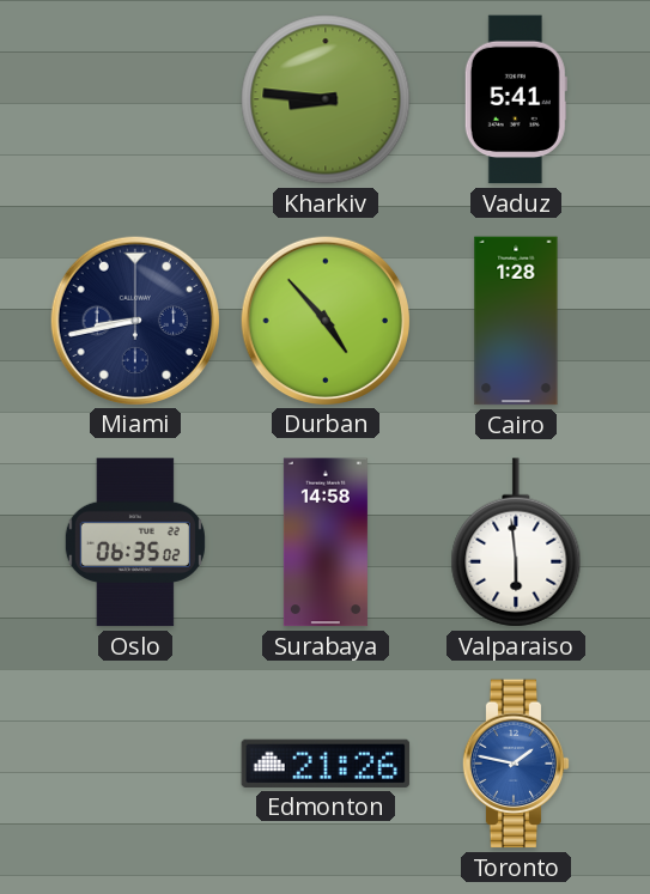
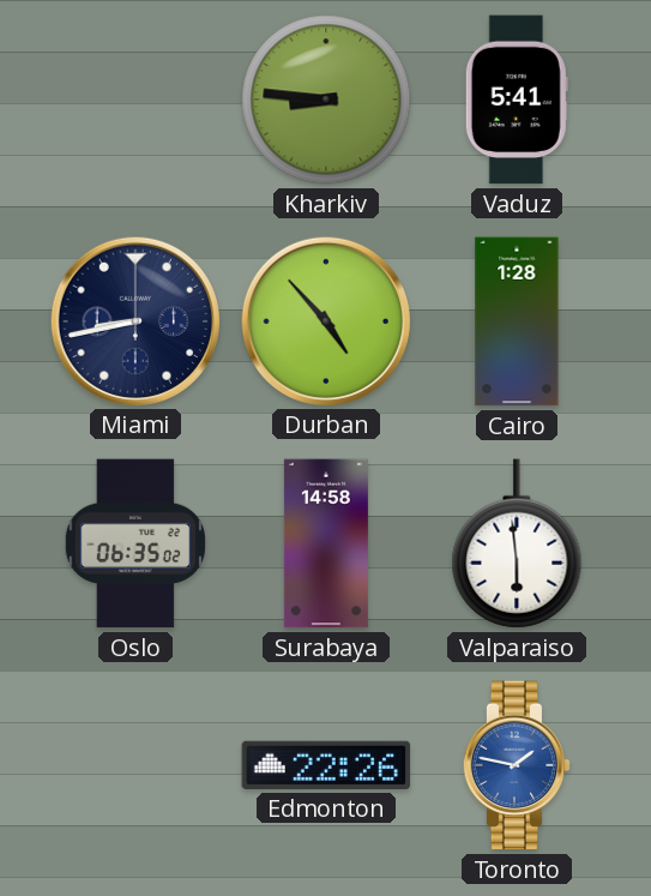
Edmonton: 21:26 -> 22:26
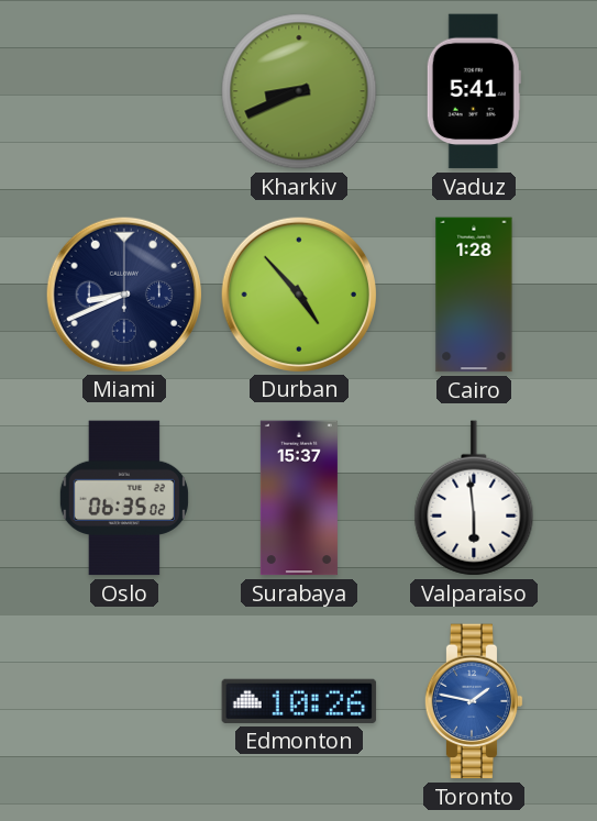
Kharkiv: 8:46 -> 8:41
Miami: 8:43 -> 8:41
Surabaya: 14:58 -> 15:37
Edmonton: 22:26 -> 10:26
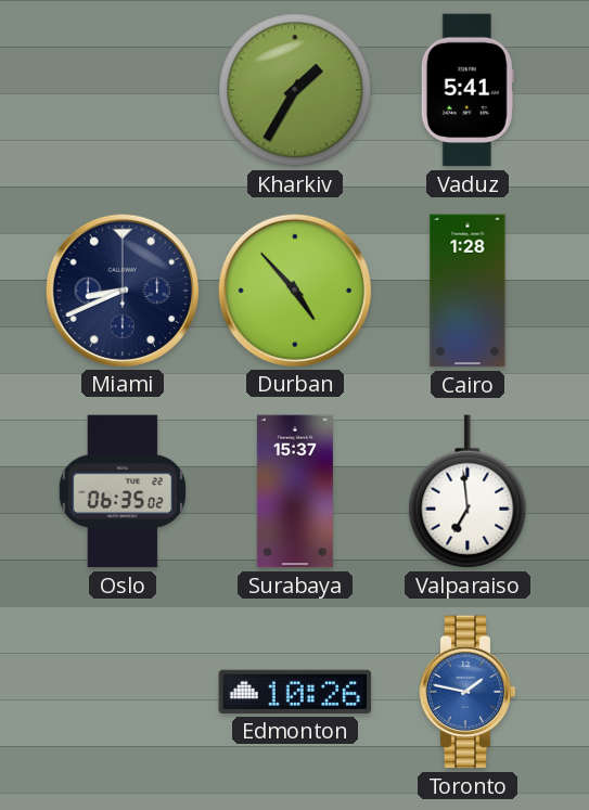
Kharkiv: 8:41 -> 1:35
Valparaiso: 5:59 -> 6:59
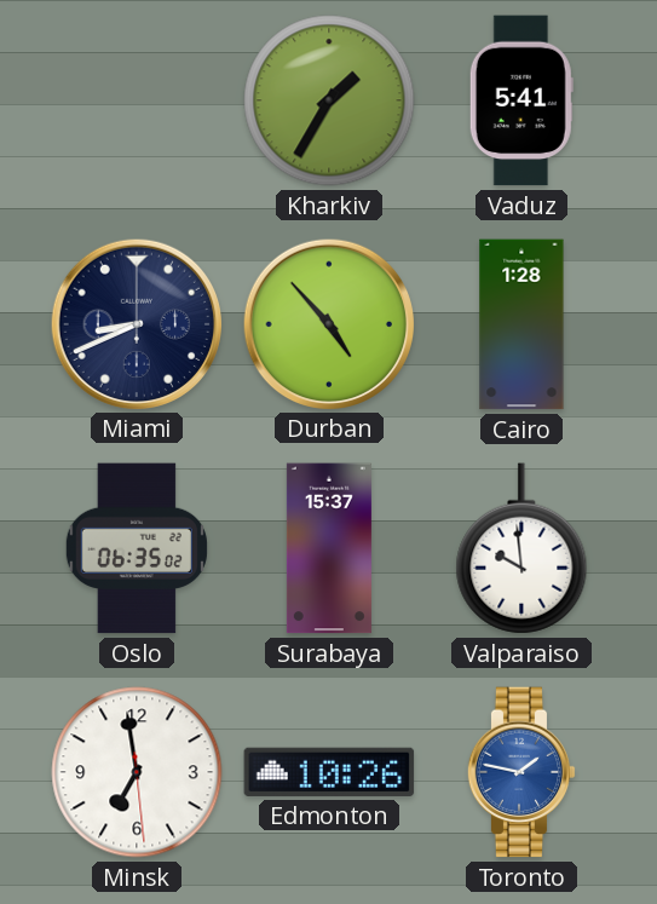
Valparaiso: 6:59 -> 9:59
Minsk: none -> 6:58
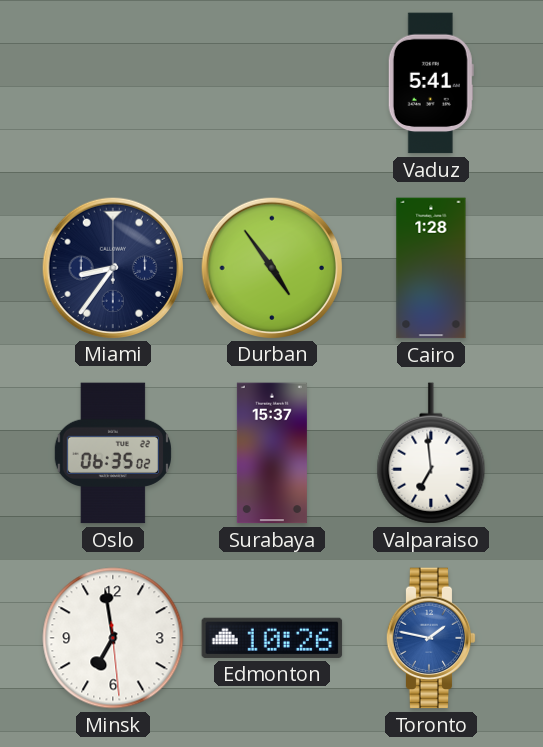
Kharkiv: 1:35 -> none
Miami: 8:41 -> 8:36
Durban: 4:53 -> 4:54
Valparaiso: 9:59 -> 6:59
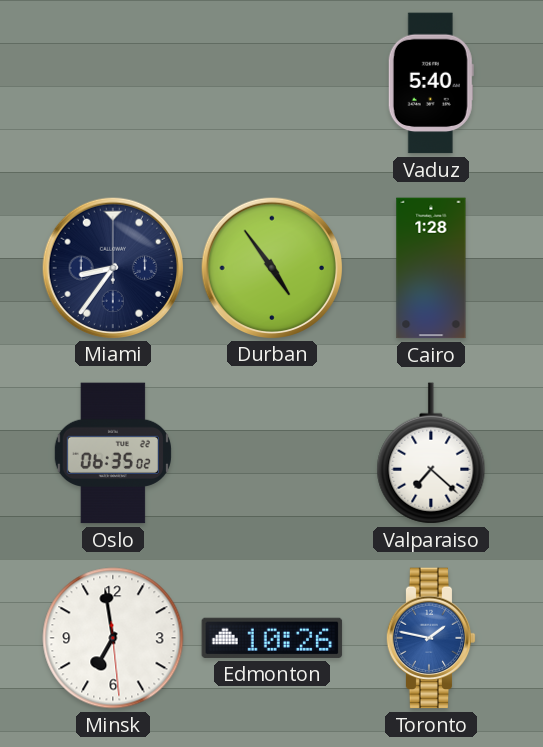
Vaduz: 5:41 -> 5:40
Surabaya: 15:37 -> none
Valparaiso: 6:59 -> 7:22
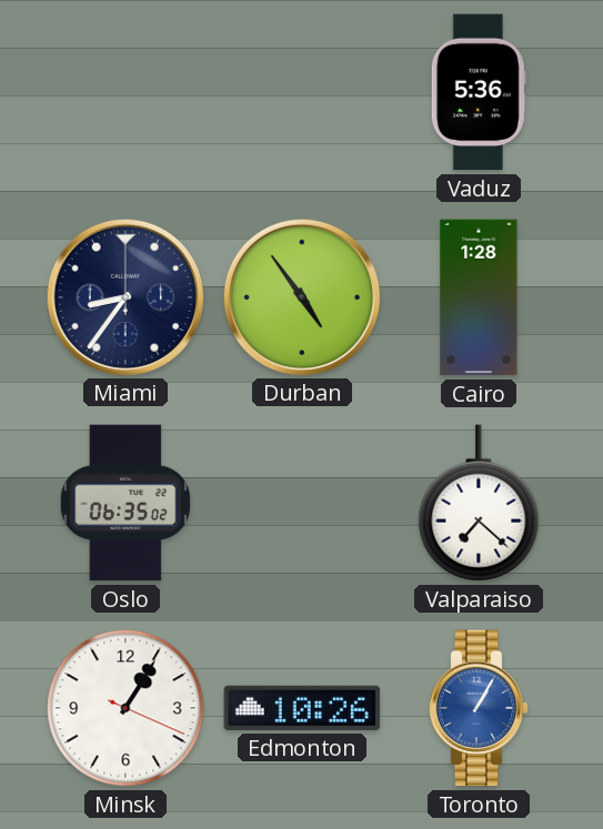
Vaduz: 5:40 -> 5:36
Minsk: 6:58 -> 1:05
Toronto: 1:47 -> 1:05
